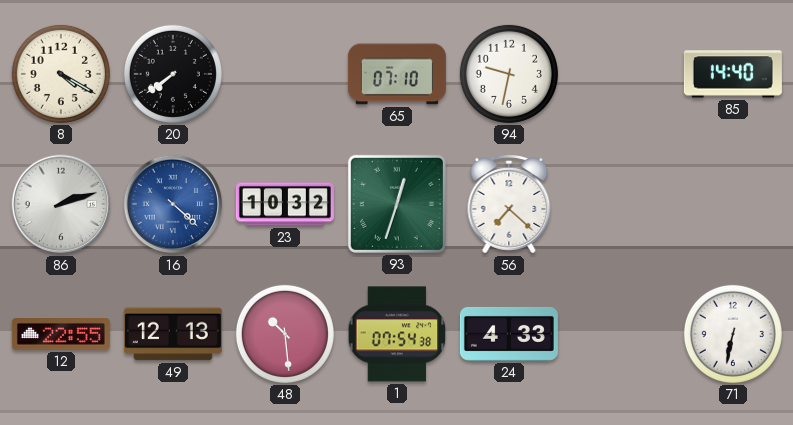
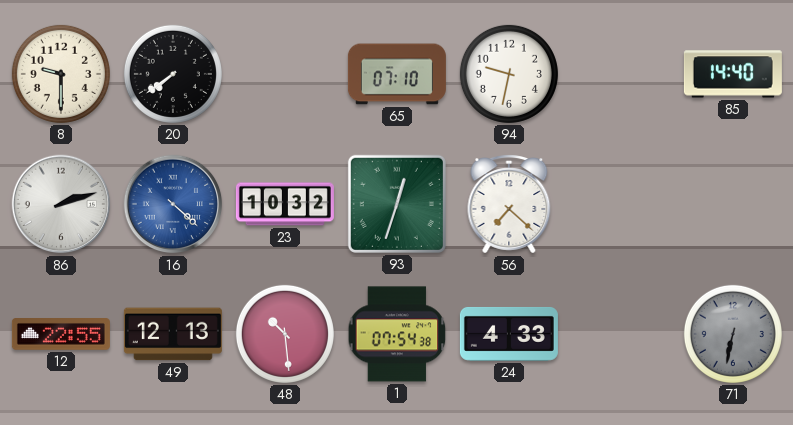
8: 4:20 -> 9:30
71 dial: white -> grey
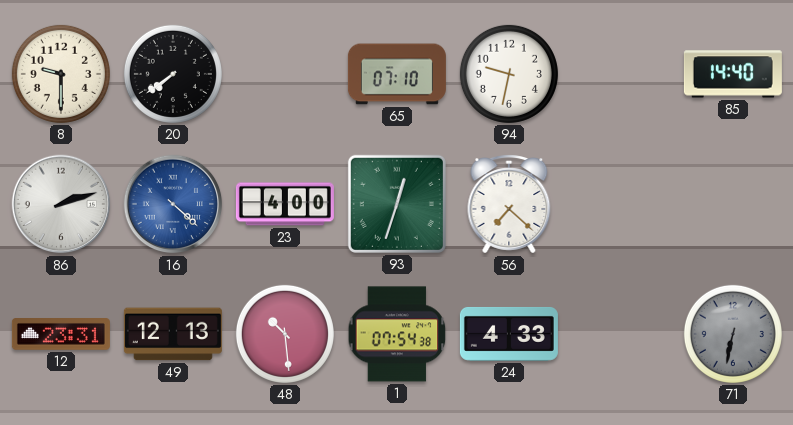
23: 10:32 -> 4:00
12: 22:55 -> 23:31
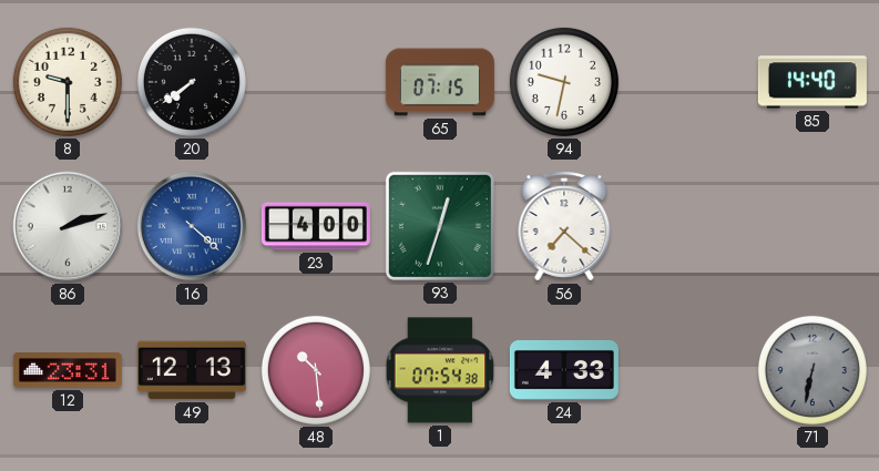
65: 07:10 -> 07:15
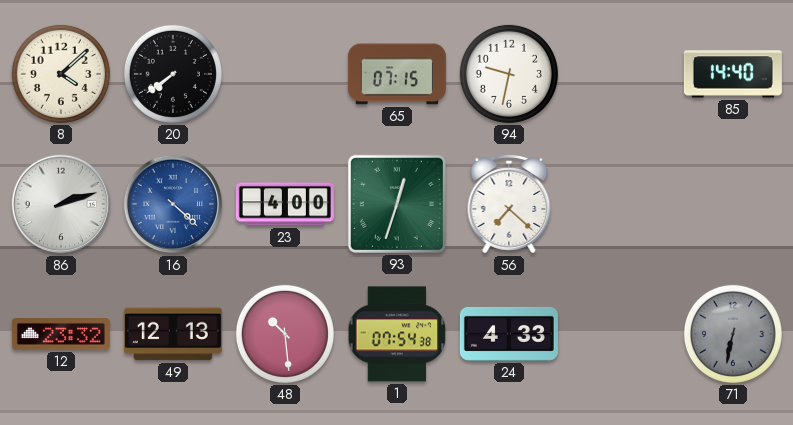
8: 9:30 -> 4:08
12: 23:31 -> 23:32
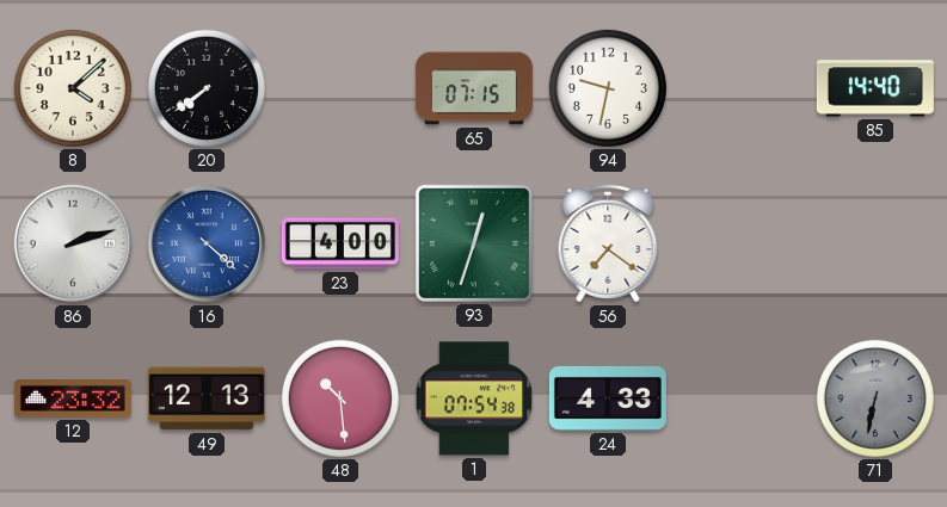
56: 7:22 -> 7:21
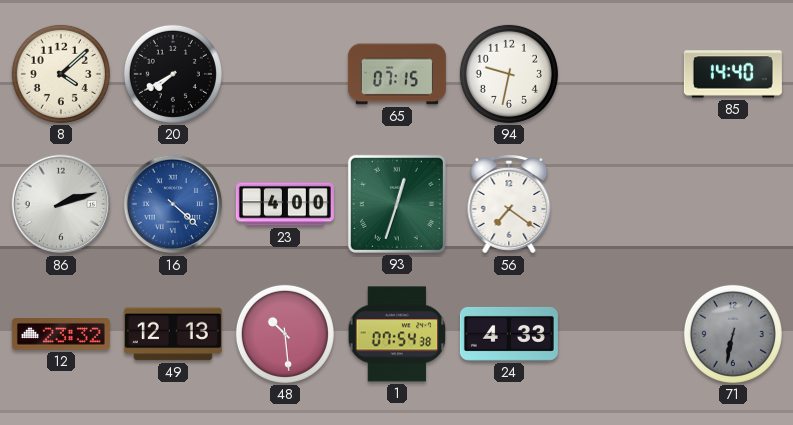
20: 7:39 -> 7:40
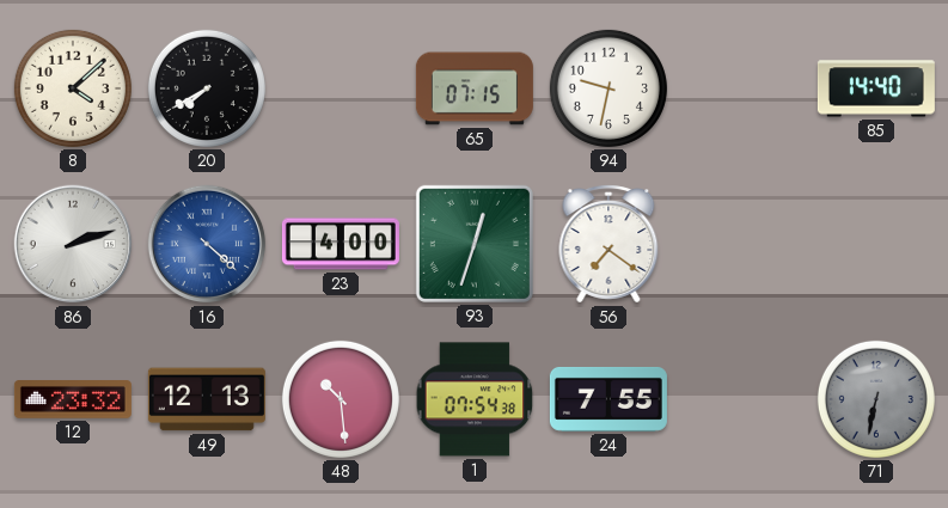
24: 4:33 -> 7:55
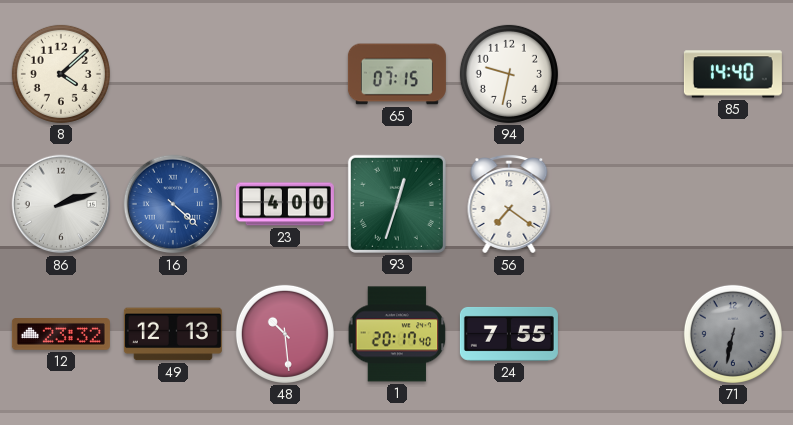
20: 7:40 -> none
1: 07:54 -> 20:17
